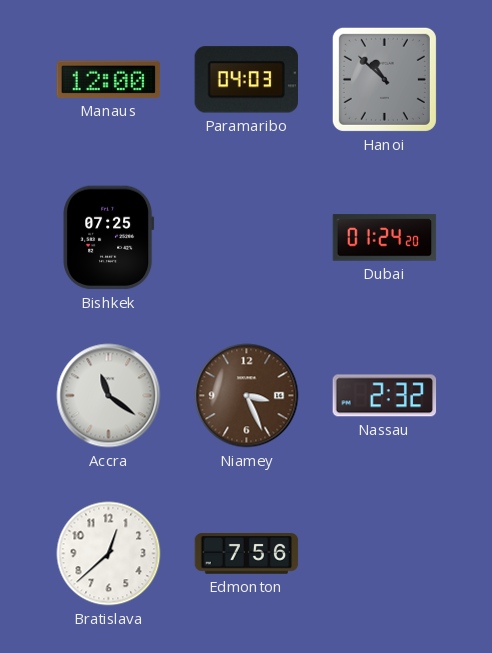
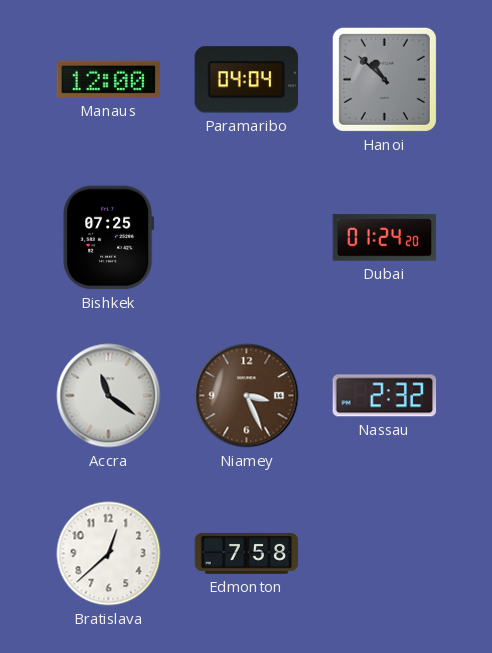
Paramaribo: 04:03 -> 04:04
Edmonton: 7:56 -> 7:58
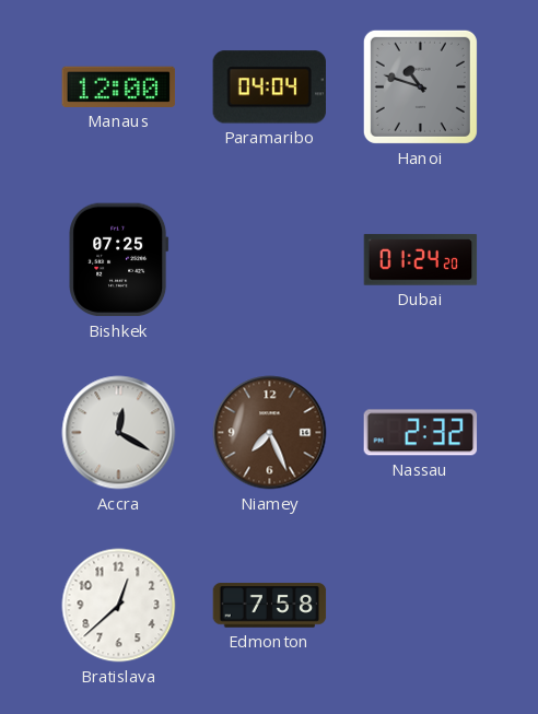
Hanoi: 10:52 -> 10:48
Accra: 11:21 -> 12:20
Niamey: 3:26 -> 7:26
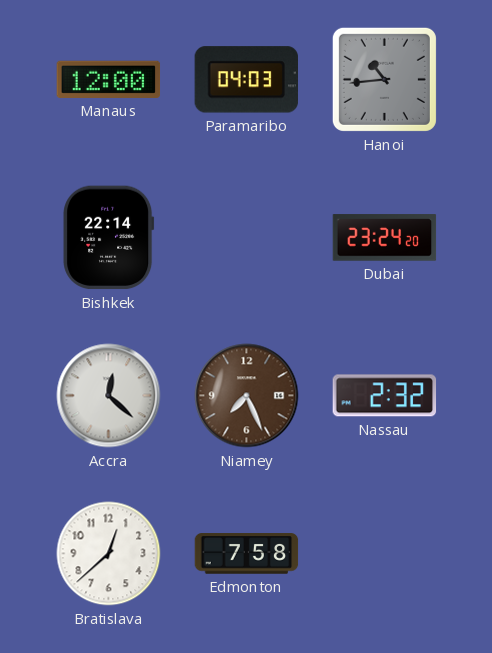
Paramaribo: 04:04 -> 04:03
Hanoi: 10:48 -> 10:44
Bishkek: 07:25 -> 22:14
Dubai: 01:24 -> 23:24
Accra: 12:20 -> 12:22
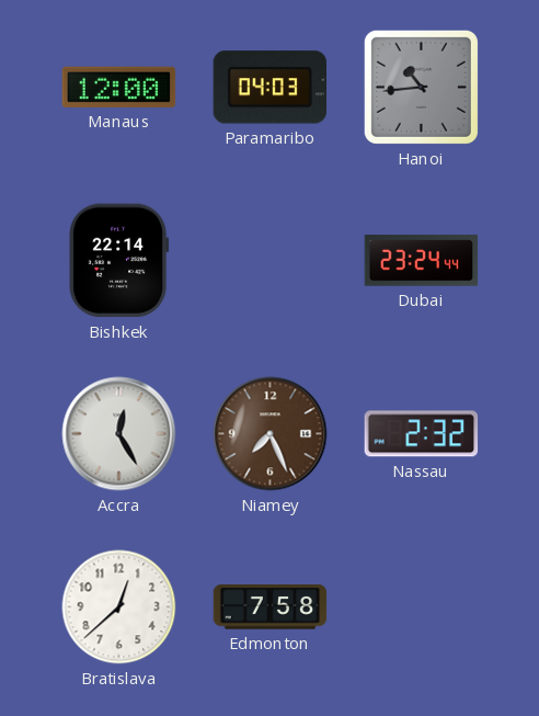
Dubai: 23:24:20 -> 23:24:44
Accra: 12:22 -> 12:25
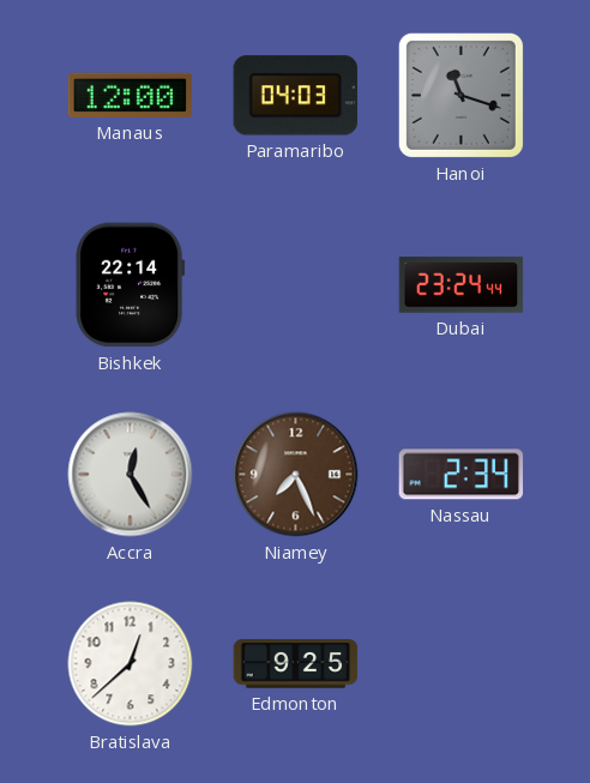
Hanoi: 10:44 -> 11:18
Nassau: 2:32 -> 2:34
Edmonton: 7:58 -> 9:25
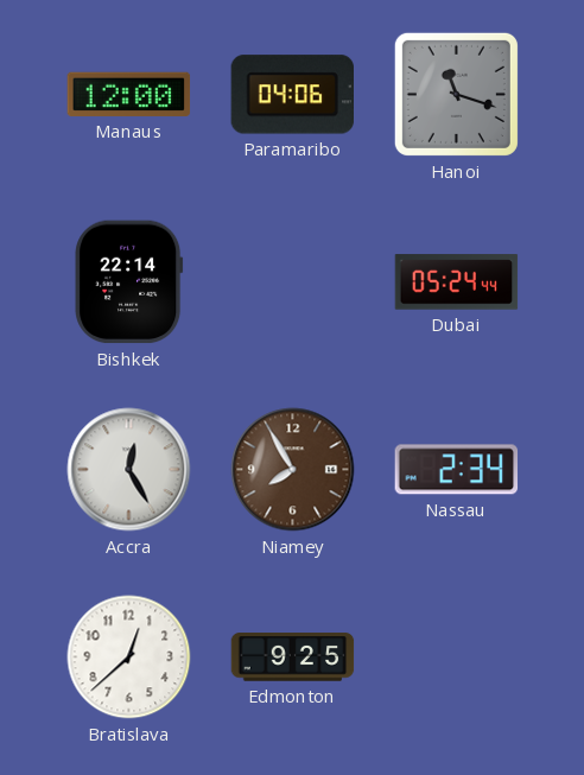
Paramaribo: 04:03 -> 04:06
Dubai: 23:24 -> 05:24
Niamey: 7:26 -> 7:55
